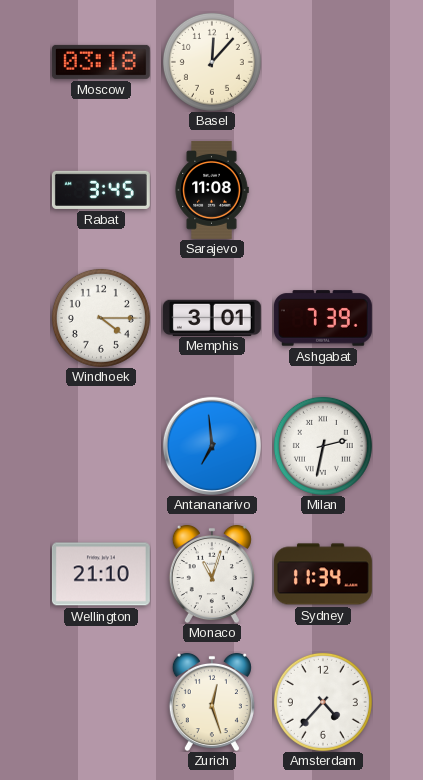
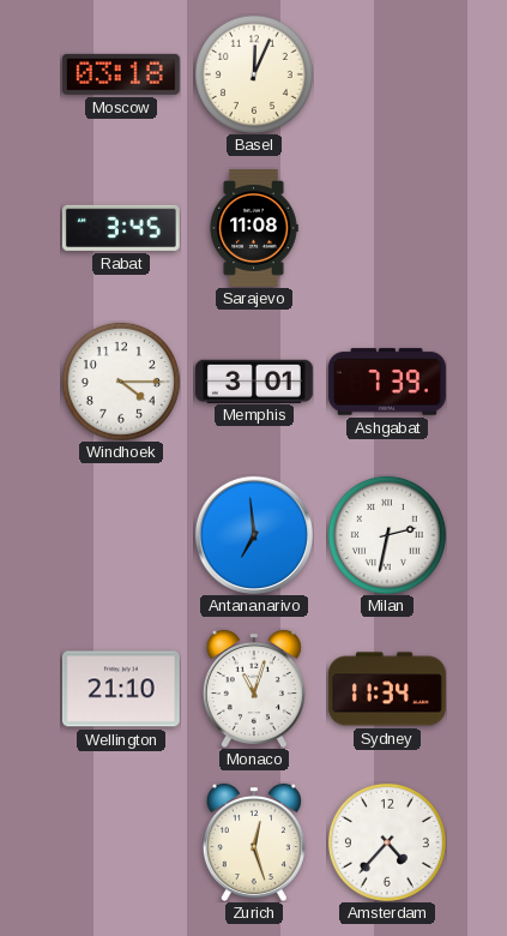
Basel: 12:07 -> 12:04
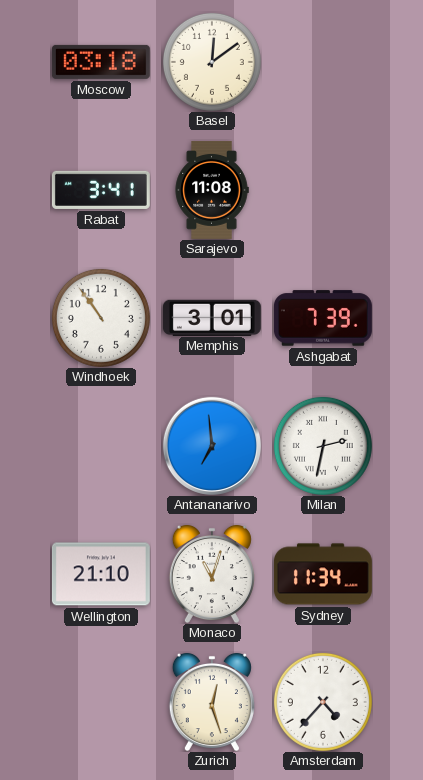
Basel: 12:04 -> 12:09
Rabat: 3:45 -> 3:41
Windhoek: 4:15 -> 10:54
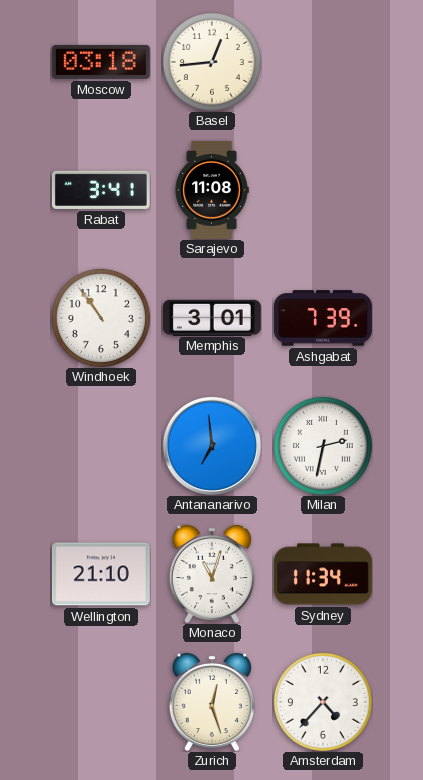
Basel: 12:09 -> 12:44
